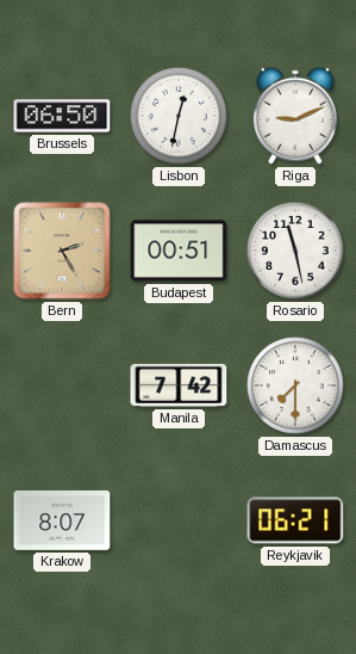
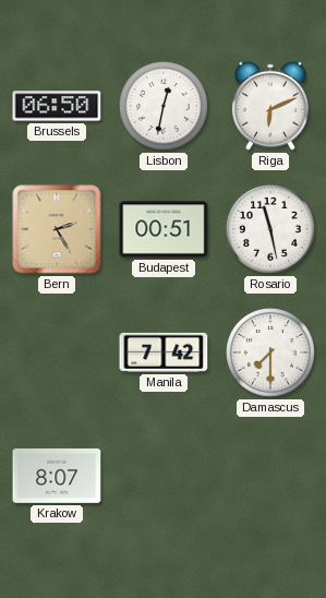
Riga: 9:11 -> 6:11
Reykjavik: 06:21 -> none
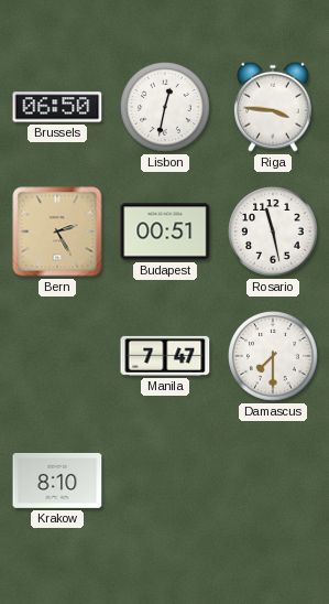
Riga: 6:11 -> 3:46
Manila: 7:42 -> 7:47
Krakow: 8:07 -> 8:10
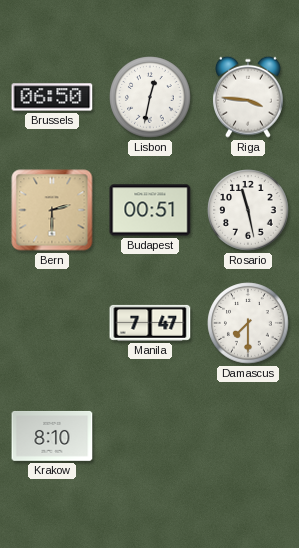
Bern: 2:25 -> 2:30
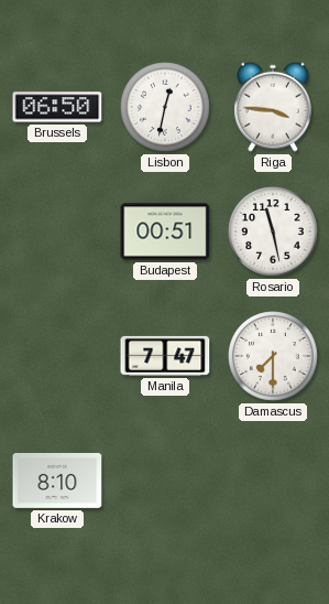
Bern: 2:30 -> none
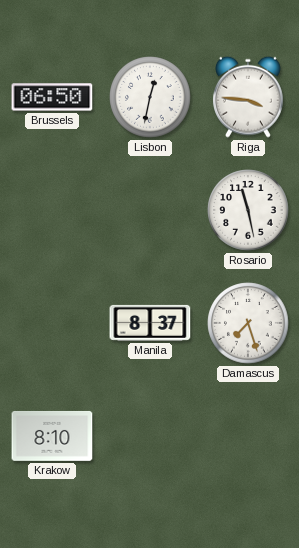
Budapest: 00:51 -> none
Manila: 7:47 -> 8:37
Damascus: 7:30 -> 7:27
